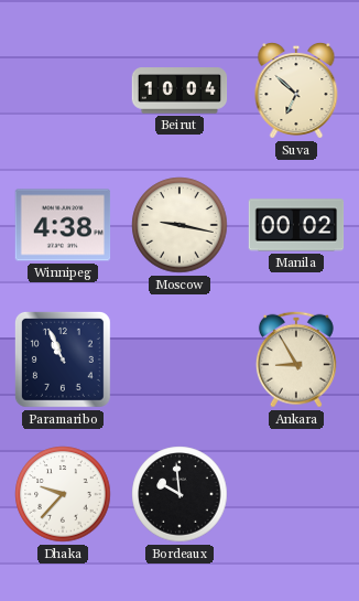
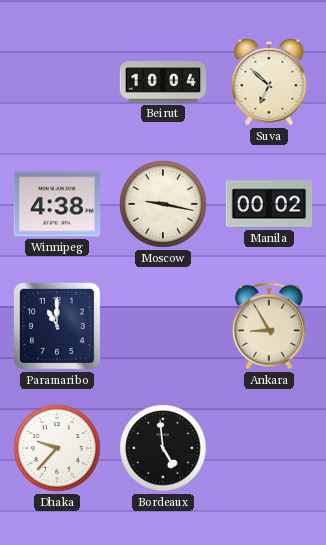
Paramaribo: 10:56 -> 11:00
Bordeaux: 9:59 -> 4:59
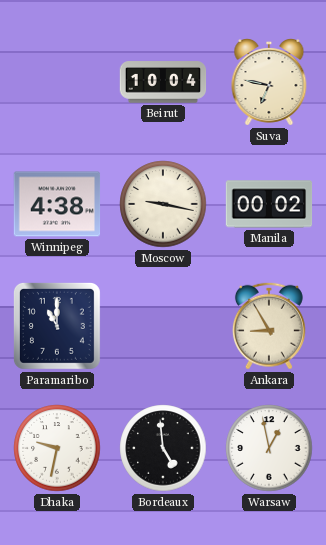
Suva: 6:52 -> 6:47
Dhaka: 9:37 -> 9:32
Warsaw: none -> 12:58
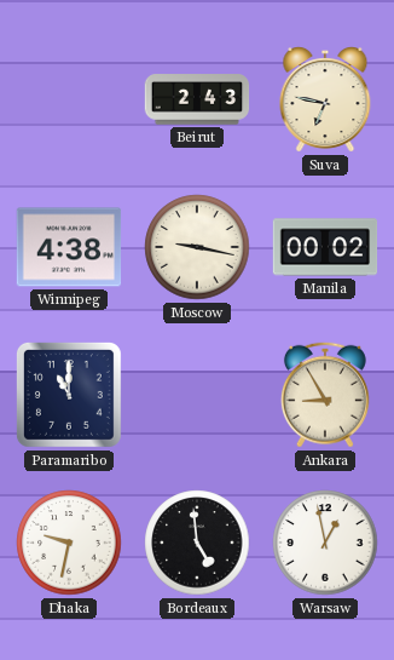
Beirut: 10:04 -> 2:43
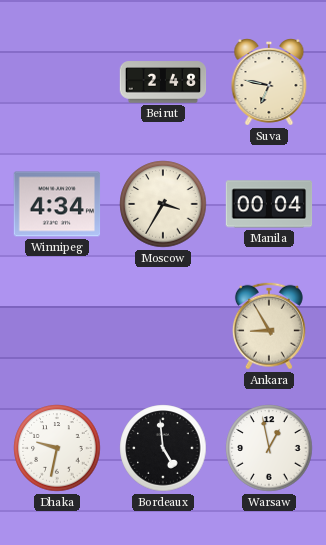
Beirut: 2:43 -> 2:48
Winnipeg: 4:38 -> 4:34
Moscow: 9:17 -> 3:35
Manila: 00:02 -> 00:04
Paramaribo: 11:00 -> none
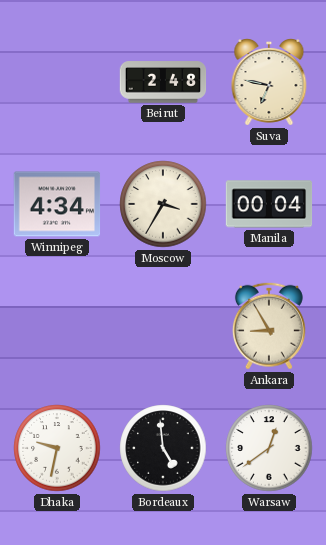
Warsaw: 12:58 -> 12:39
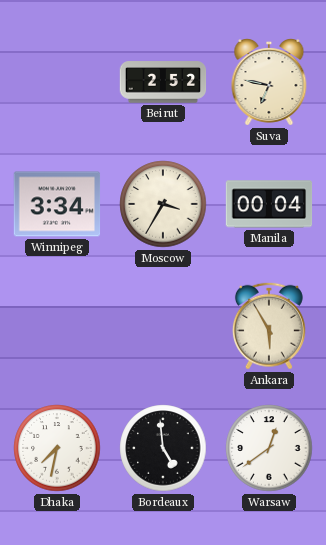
Beirut: 2:48 -> 2:52
Winnipeg: 4:34 -> 3:34
Ankara: 8:55 -> 5:55
Dhaka: 9:32 -> 7:32
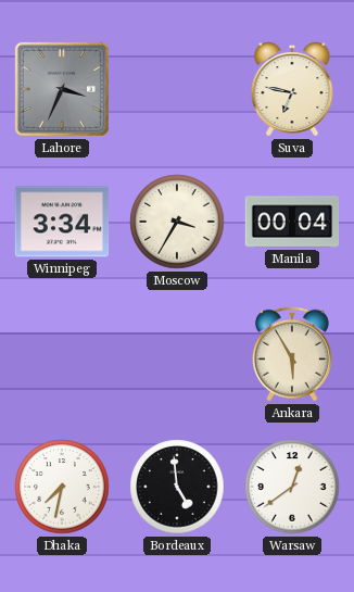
Lahore: none -> 3:34
Beirut: 2:52 -> none
